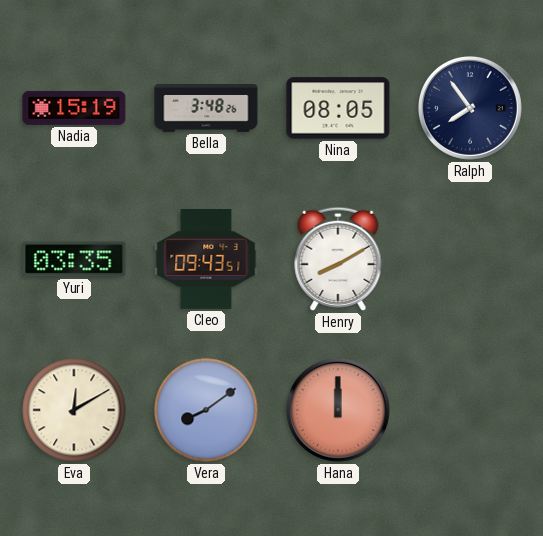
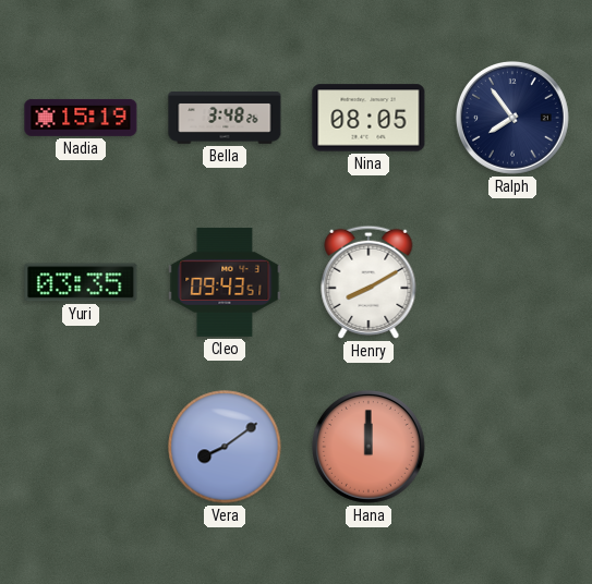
Eva: 12:10 -> none
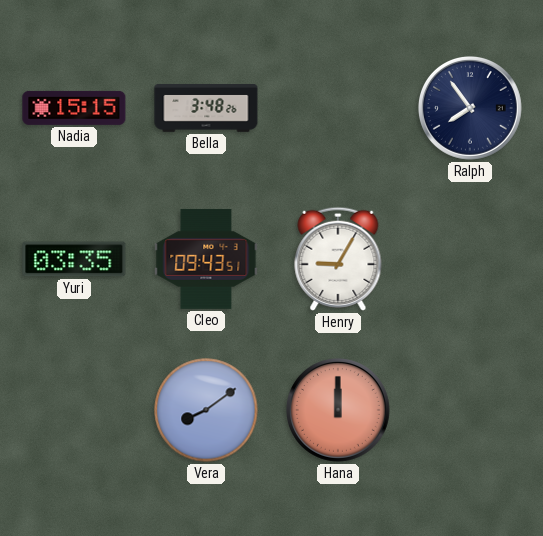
Nadia: 15:19 -> 15:15
Nina: 08:05 -> none
Henry: 8:10 -> 9:05
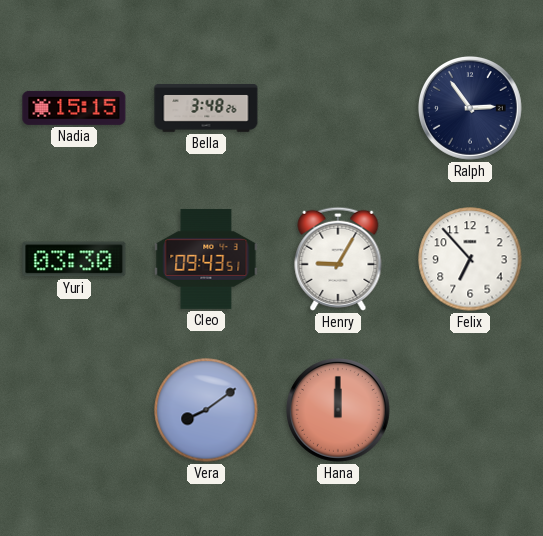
Ralph: 7:54 -> 2:54
Yuri: 03:35 -> 03:30
Felix: none -> 6:53
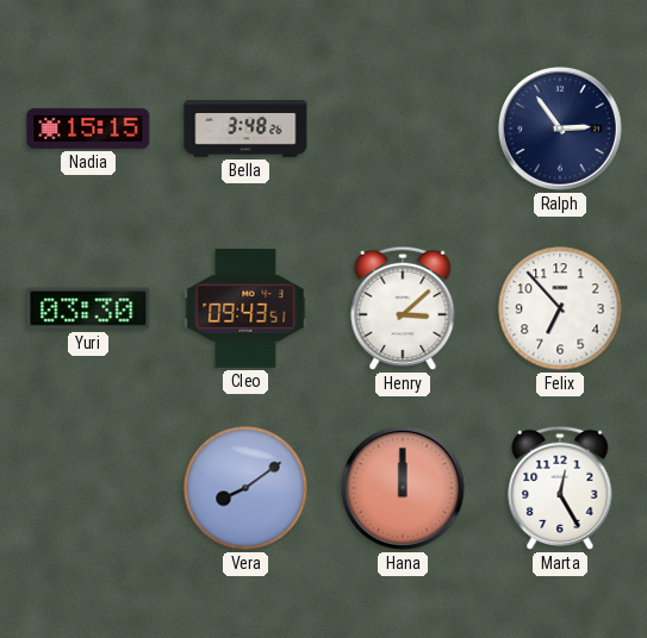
Henry: 9:05 -> 3:08
Marta: none -> 12:25
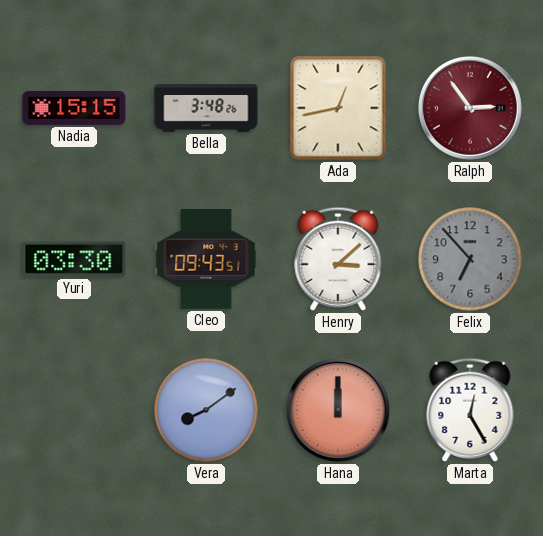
Ada: none -> 12:43
Ralph dial: navy -> burgundy
Felix dial: white -> grey
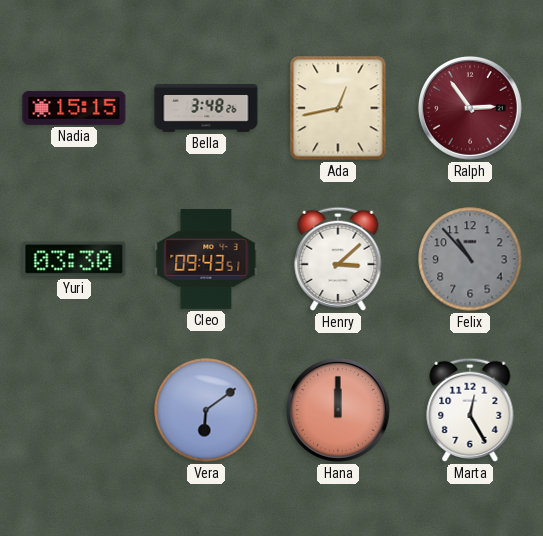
Felix: 6:53 -> 10:53
Vera: 8:09 -> 6:09
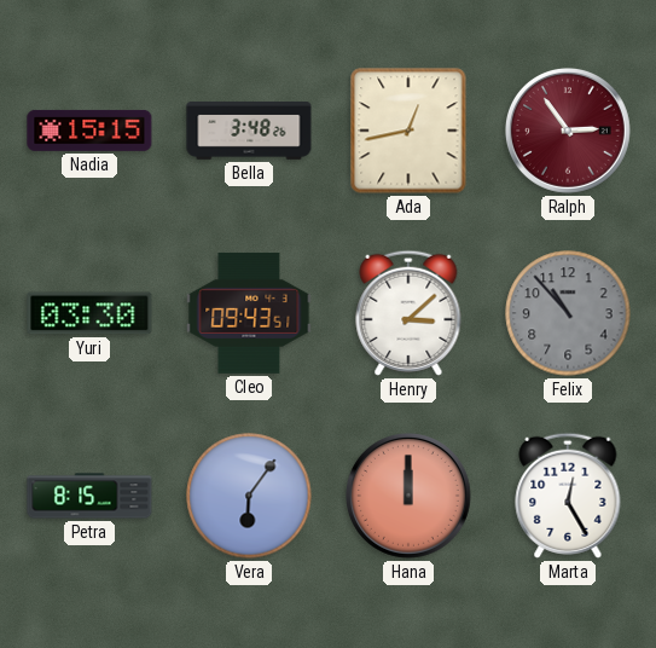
Petra: none -> 8:15
Vera: 6:09 -> 6:06
